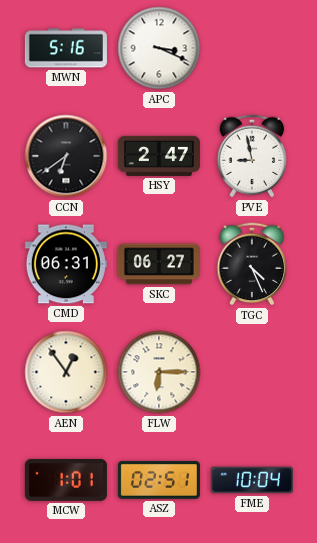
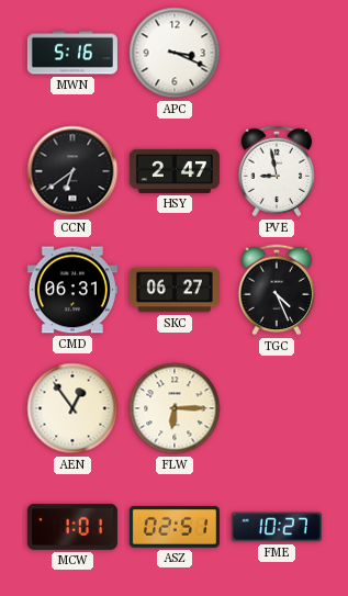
FME: 10:04 -> 10:27
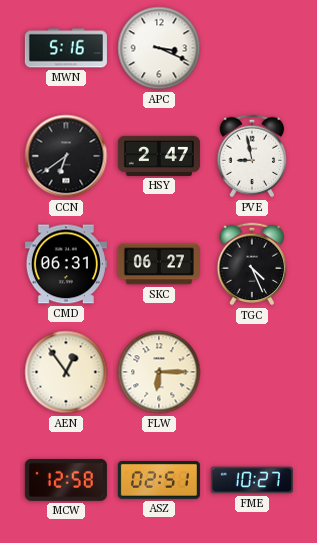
MCW: 1:01 -> 12:58
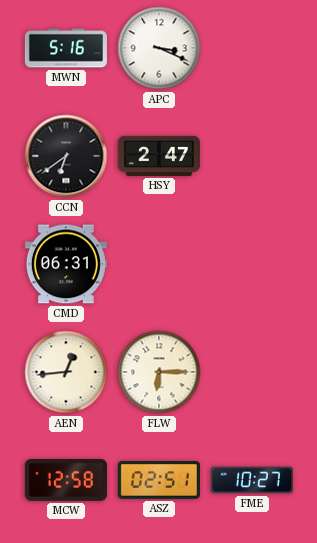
PVE: 8:58 -> none
SKC: 06:27 -> none
TGC: 4:26 -> none
AEN: 12:54 -> 12:44
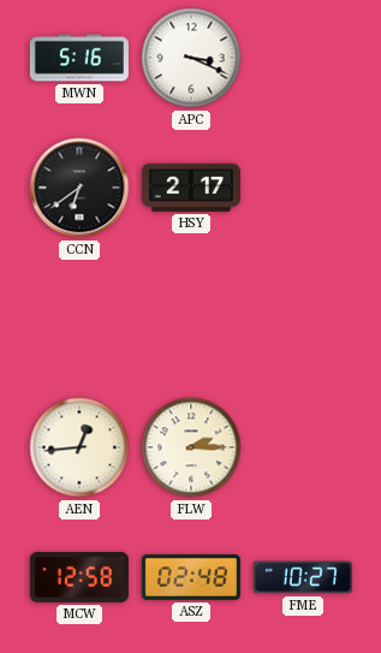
HSY: 2:47 -> 2:17
CMD: 06:31 -> none
FLW: 6:15 -> 2:15
ASZ: 02:51 -> 02:48
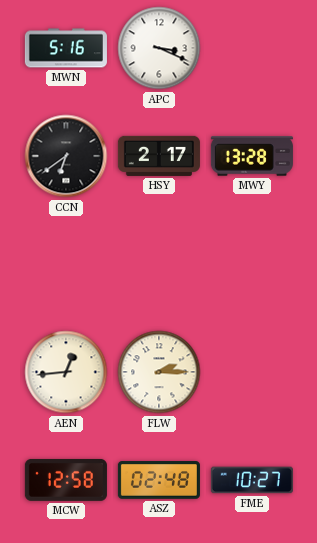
MWY: none -> 13:28
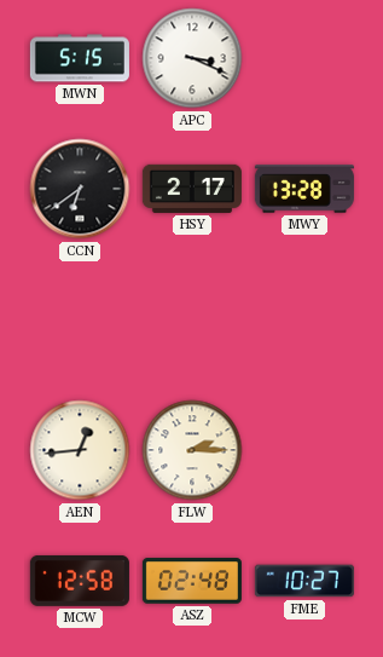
MWN: 5:16 -> 5:15
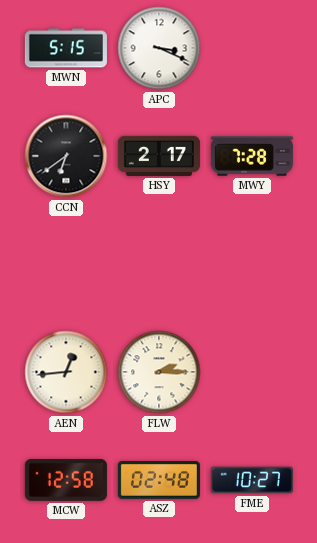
MWY: 13:28 -> 7:28
